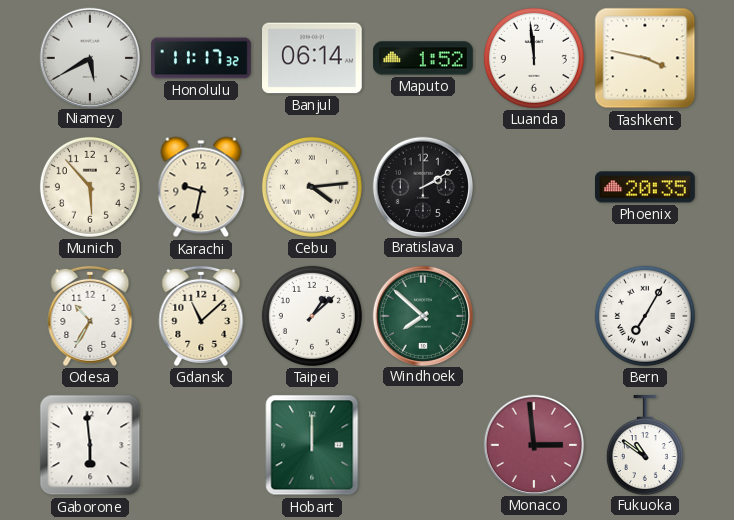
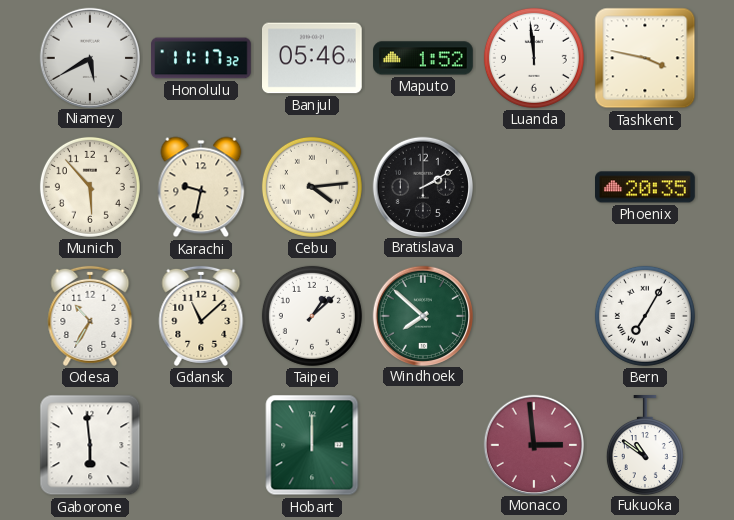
Banjul: 06:14 -> 05:46
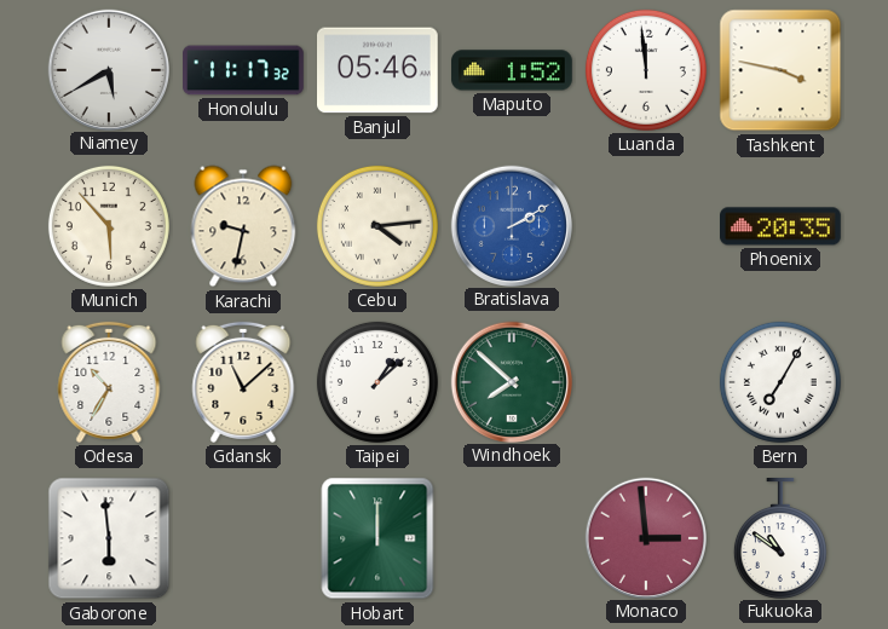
Bratislava dial: black -> blue
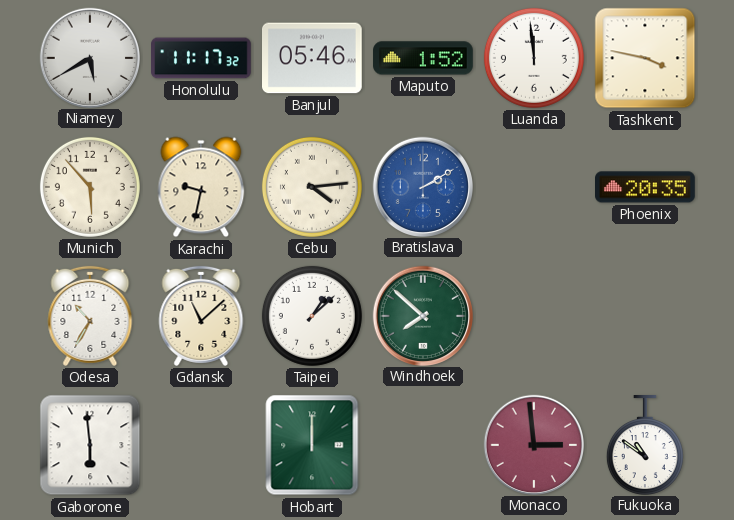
Bern: 7:05 -> none
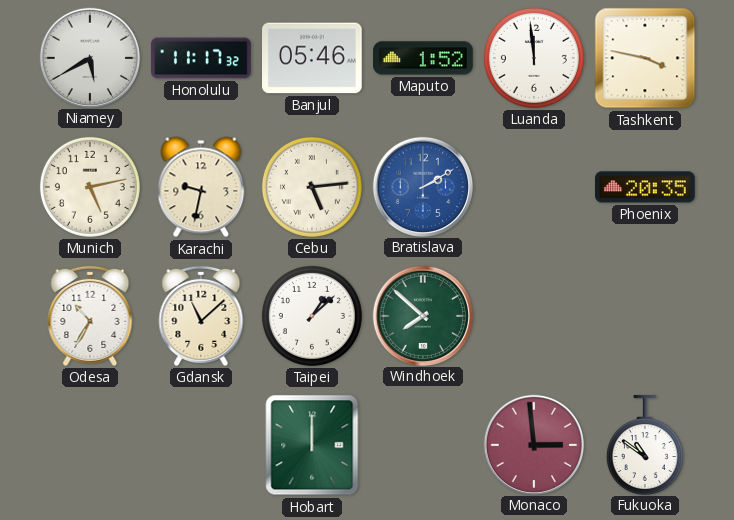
Munich: 5:53 -> 5:13
Cebu: 4:14 -> 5:14
Gaborone: 5:59 -> none
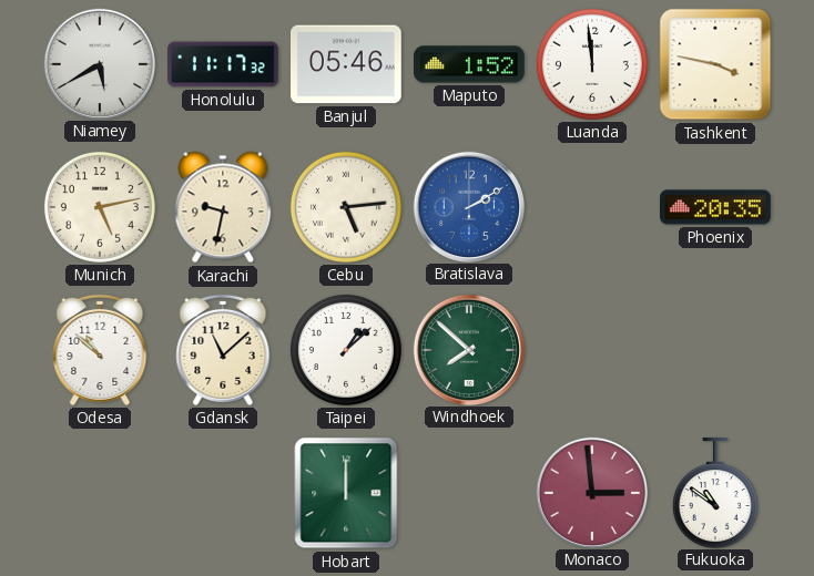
Odesa: 10:35 -> 10:52
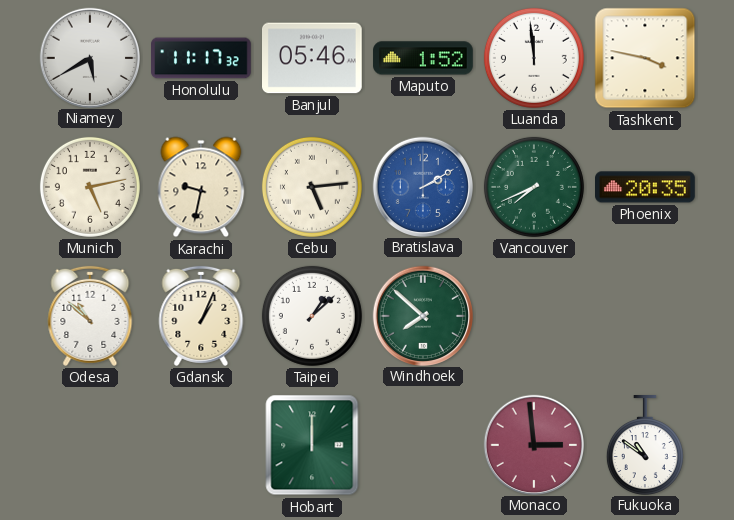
Vancouver: none -> 7:41
Gdansk: 11:08 -> 1:04
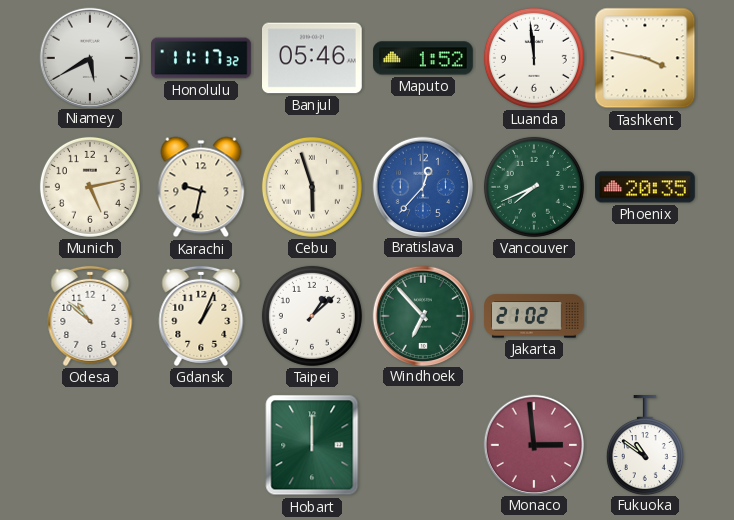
Cebu: 5:14 -> 5:57
Bratislava: 2:10 -> 12:37
Windhoek: 7:52 -> 6:53
Jakarta: none -> 21:02
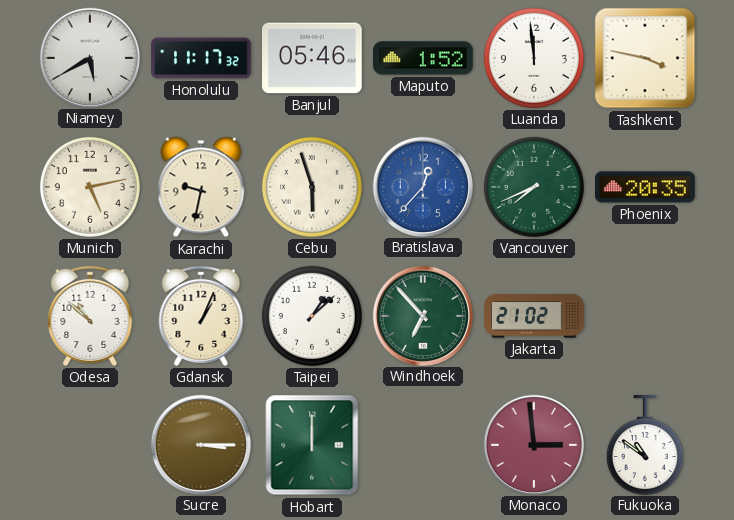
Sucre: none -> 3:15
